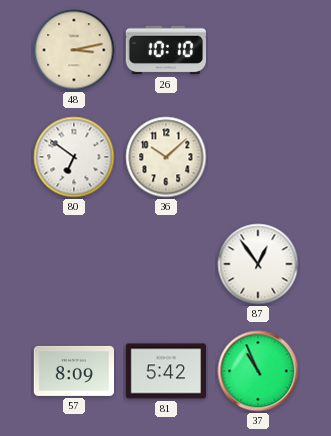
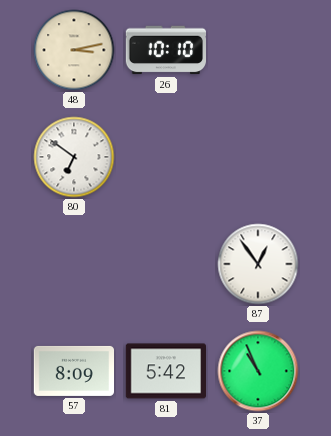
36: 10:08 -> none
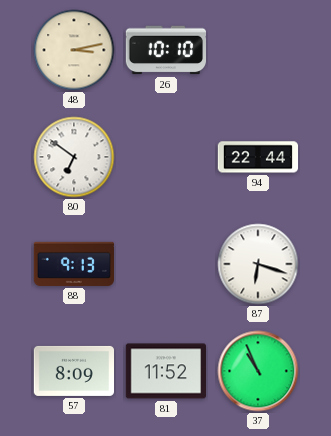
94: none -> 22:44
88: none -> 9:13
87: 12:54 -> 6:18
81: 5:42 -> 11:52
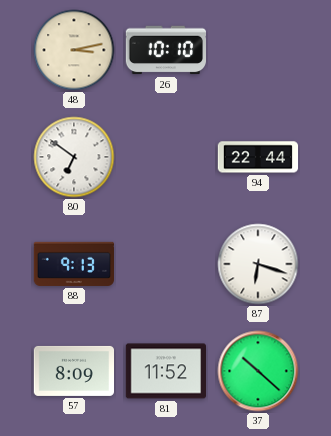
37: 10:56 -> 10:22
